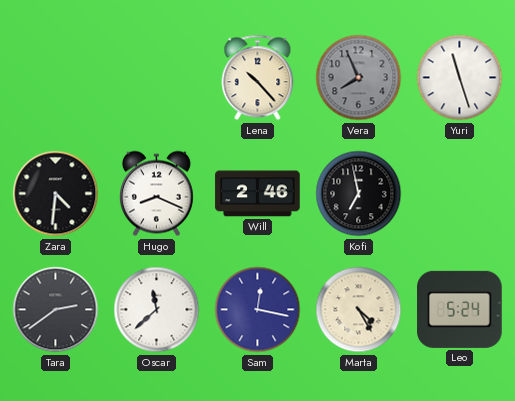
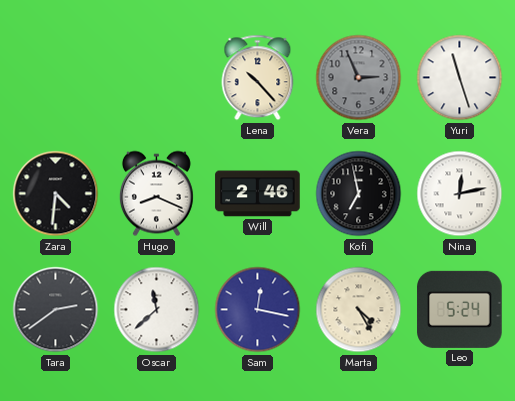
Vera: 7:56 -> 2:56
Nina: none -> 12:13
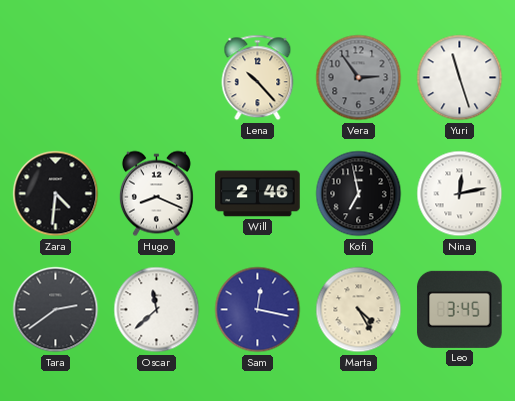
Vera: 2:56 -> 2:54
Leo: 5:24 -> 3:45
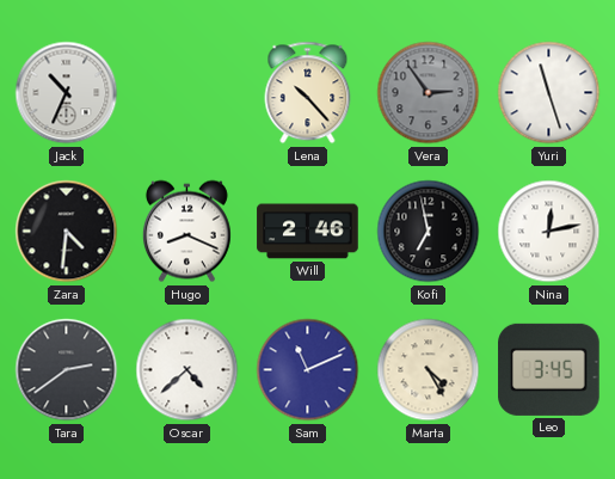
Jack: none -> 10:34
Oscar: 11:38 -> 4:38
Sam: 12:17 -> 11:11
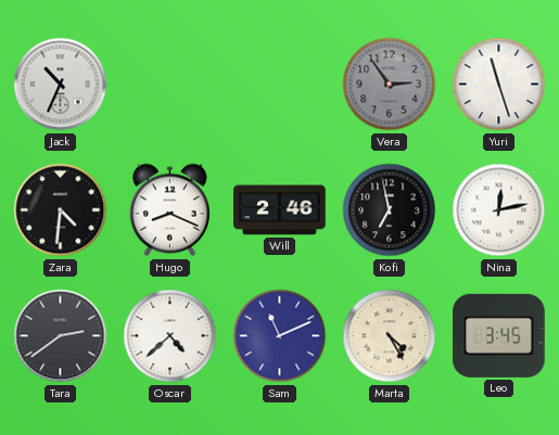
Lena: 10:23 -> none
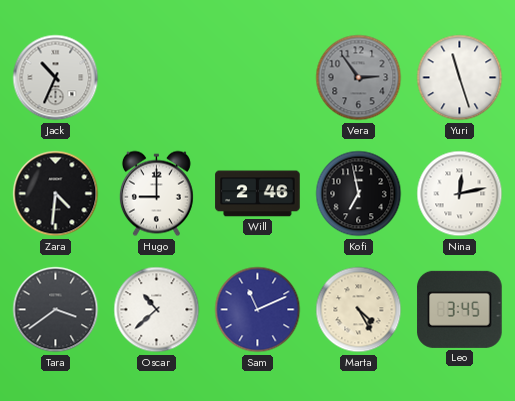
Hugo: 8:19 -> 9:00
Tara: 2:39 -> 3:39
Oscar: 4:38 -> 10:38
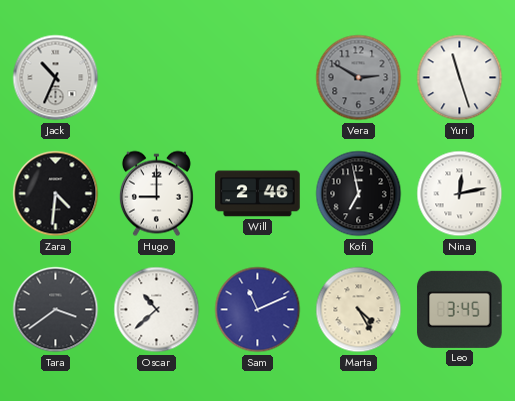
Vera: 2:54 -> 2:50
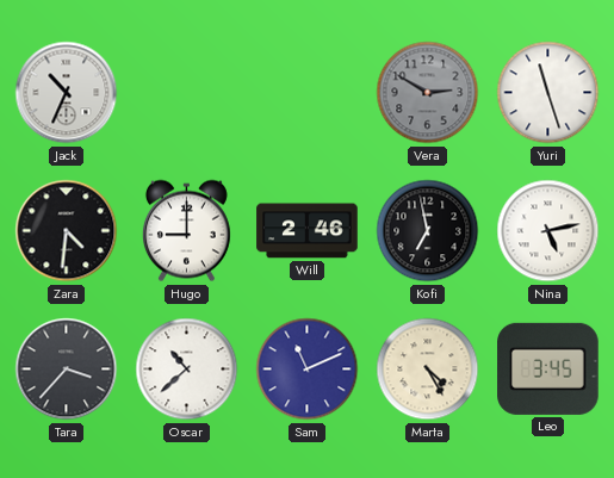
Nina: 12:13 -> 5:13
Tara: 3:39 -> 3:37
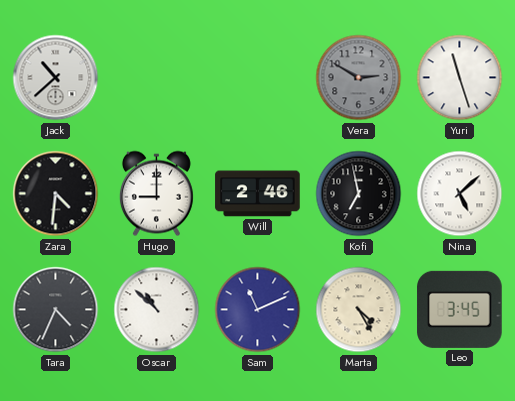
Jack: 10:34 -> 10:38
Nina: 5:13 -> 5:08
Tara: 3:37 -> 4:34
Oscar: 10:38 -> 10:52
